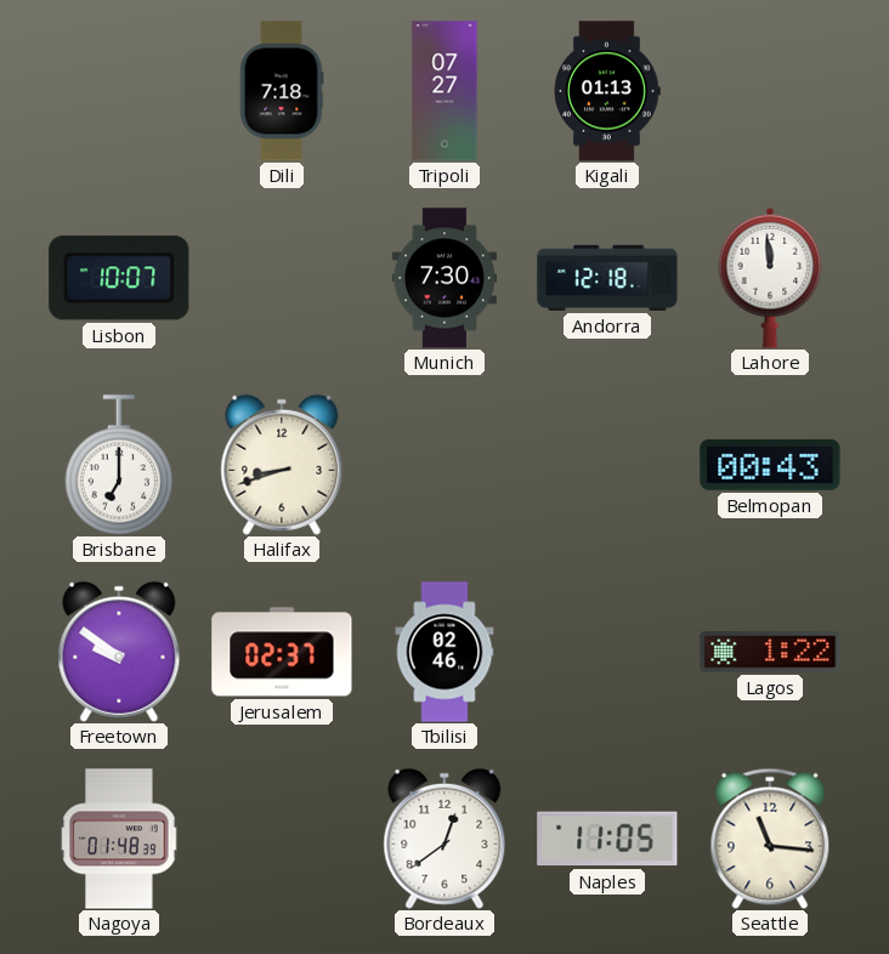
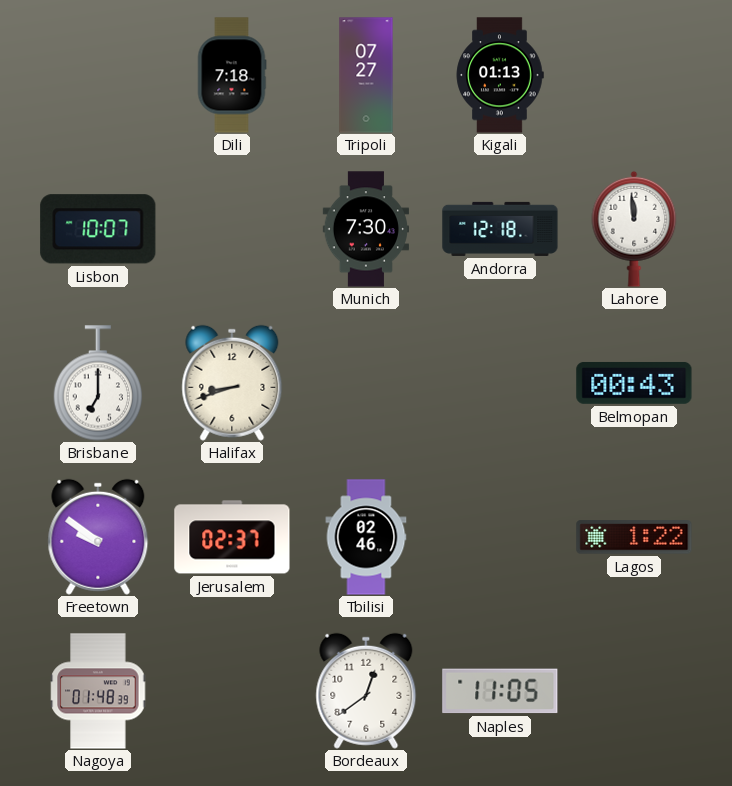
Seattle: 11:16 -> none
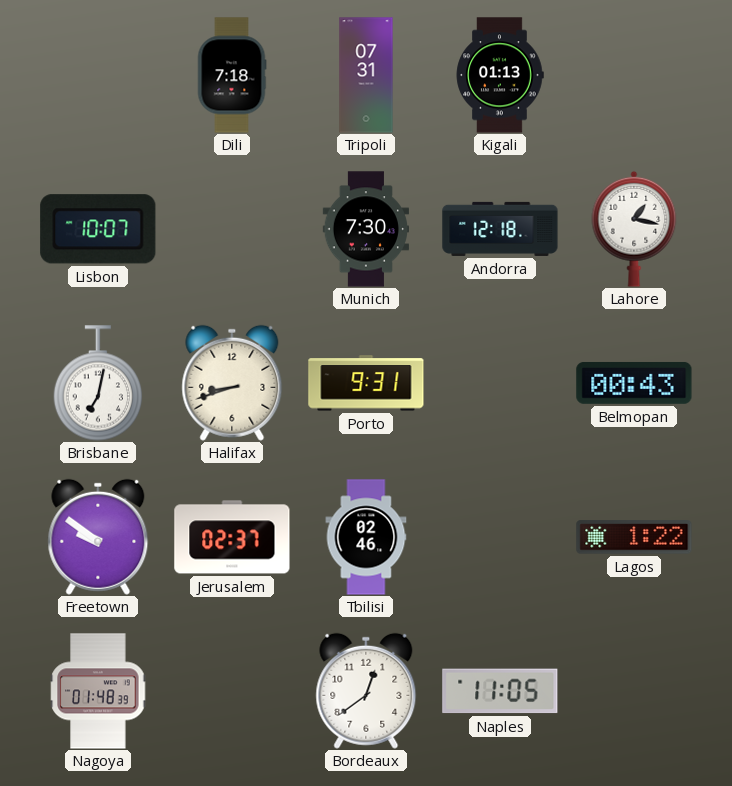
Tripoli: 07:27 -> 07:31
Lahore: 11:59 -> 1:17
Brisbane: 7:00 -> 7:02
Porto: none -> 9:31
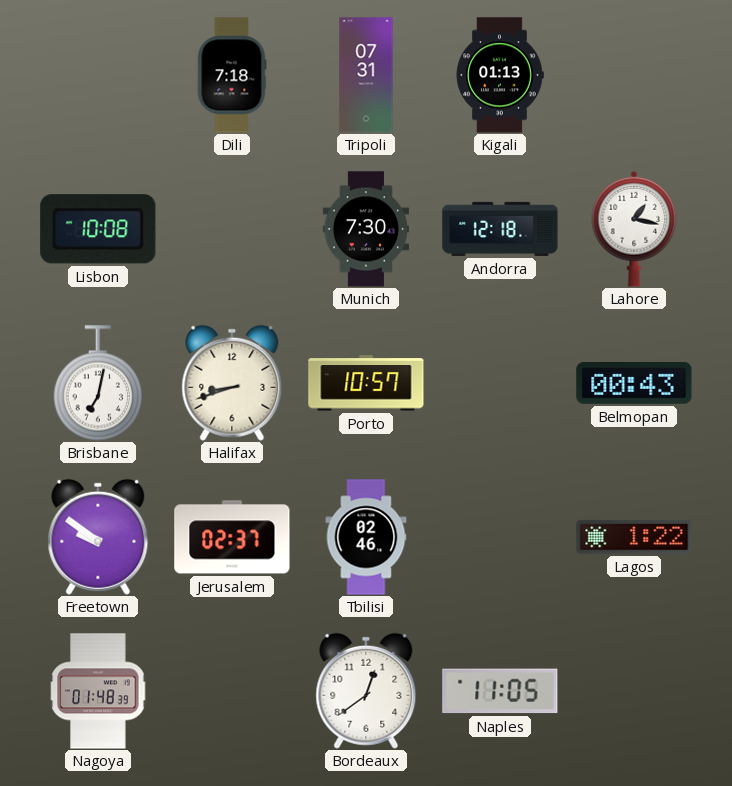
Lisbon: 10:07 -> 10:08
Porto: 9:31 -> 10:57
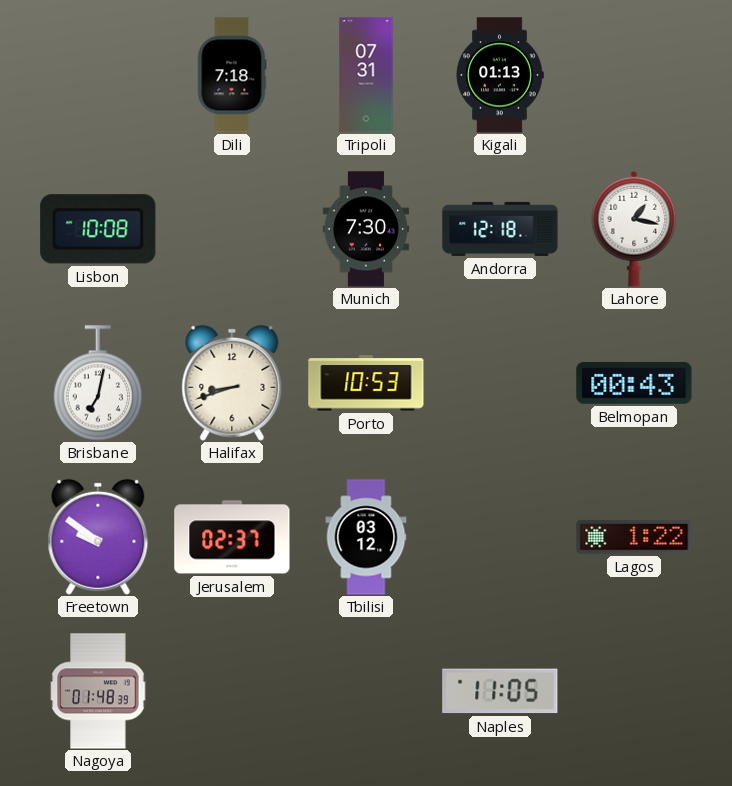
Porto: 10:57 -> 10:53
Tbilisi: 02:46 -> 03:12
Bordeaux: 12:39 -> none
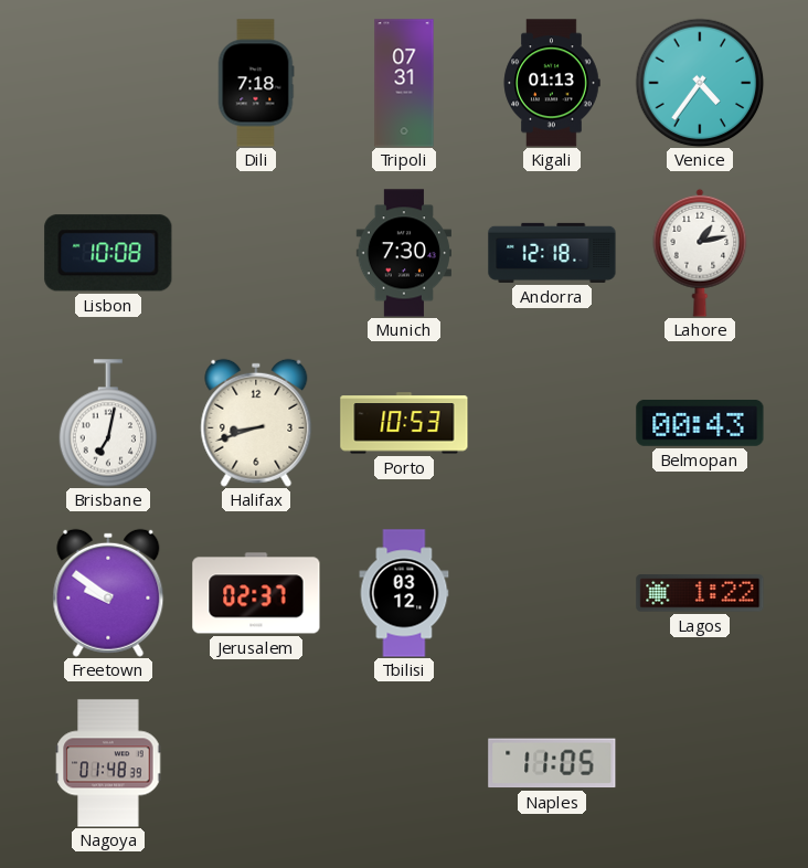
Venice: none -> 4:36
Lahore: 1:17 -> 1:13
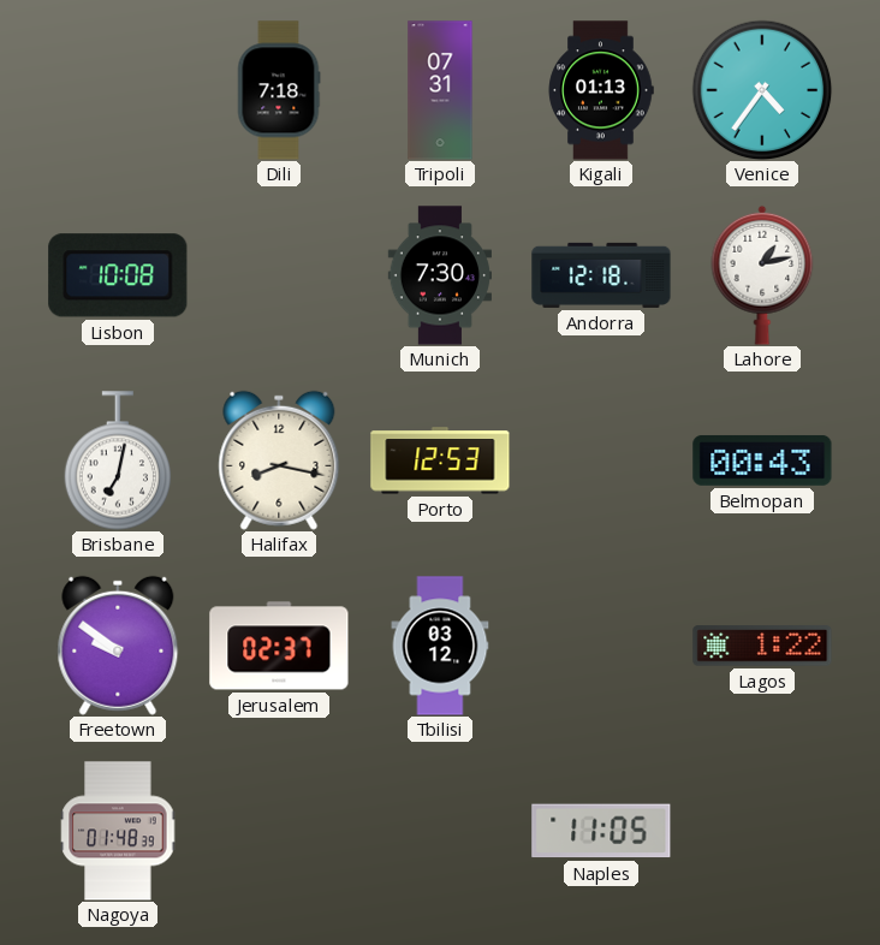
Halifax: 8:42 -> 8:17
Porto: 10:53 -> 12:53
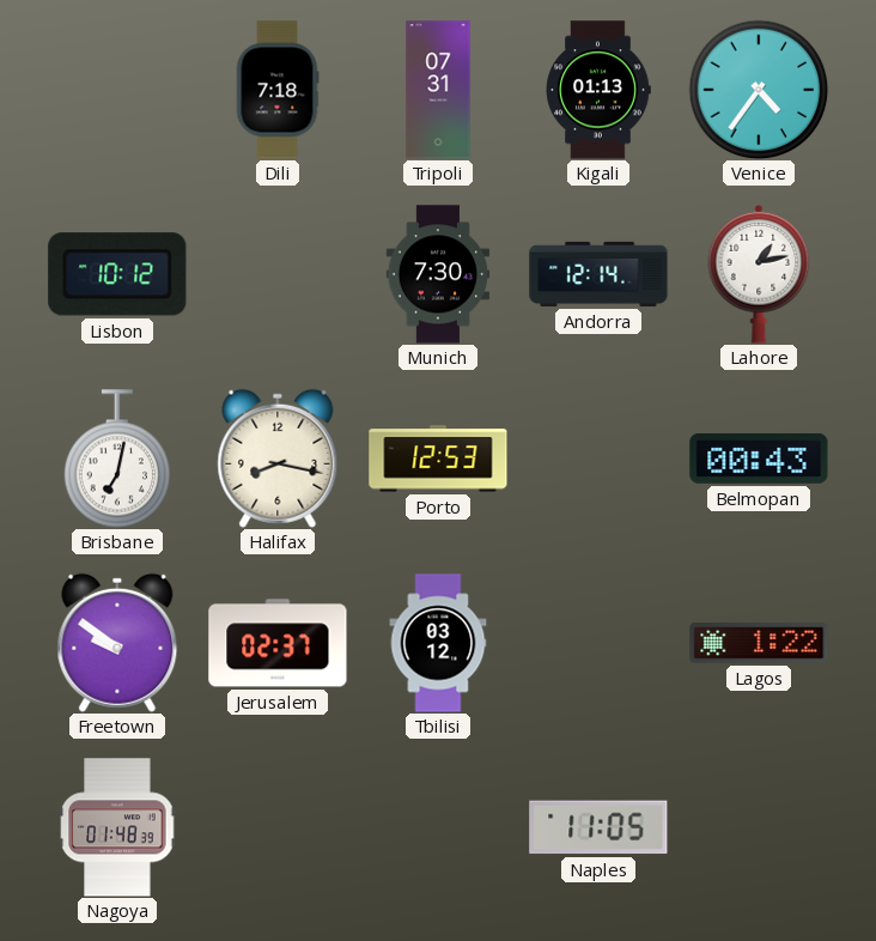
Lisbon: 10:08 -> 10:12
Andorra: 12:18 -> 12:14
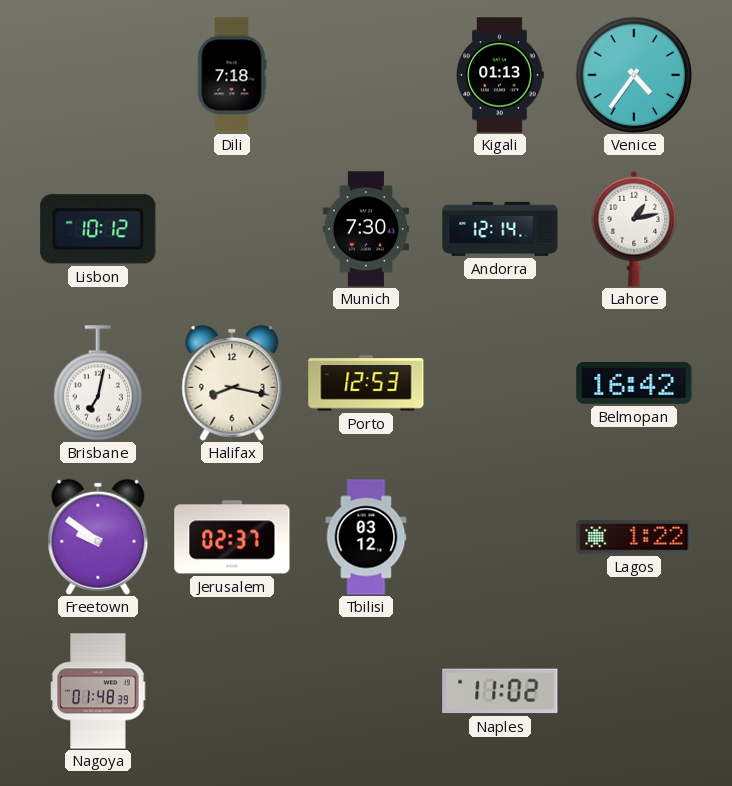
Tripoli: 07:31 -> none
Belmopan: 00:43 -> 16:42
Naples: 11:05 -> 11:02
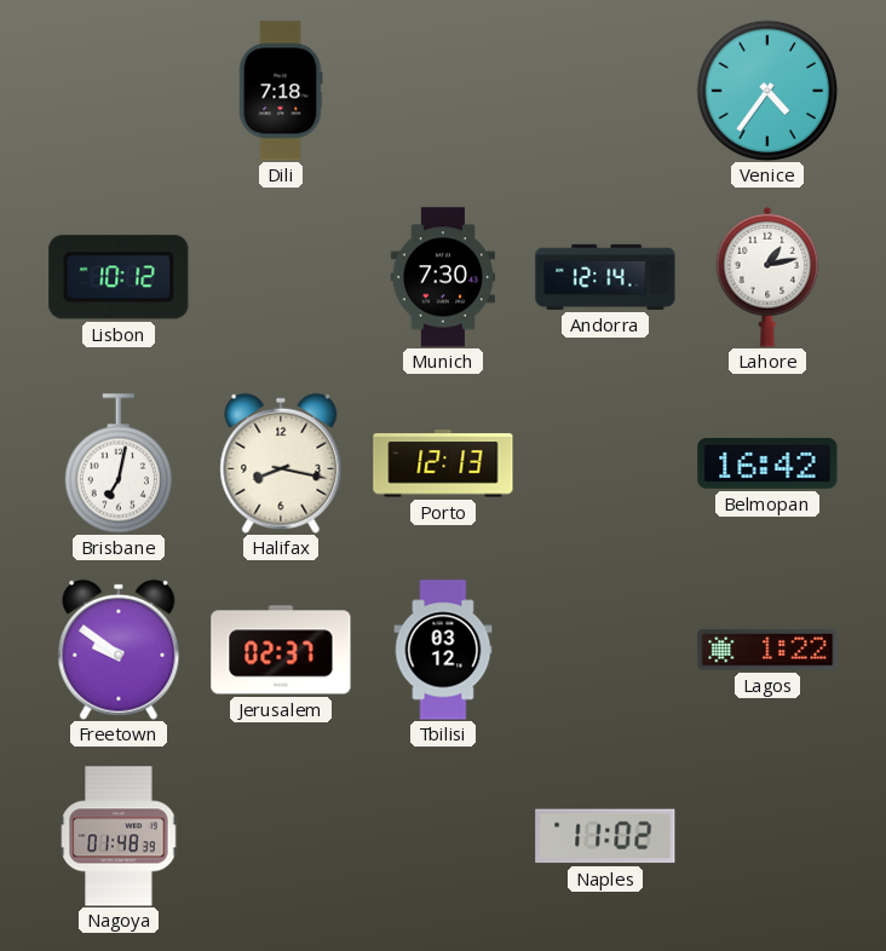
Kigali: 01:13 -> none
Porto: 12:53 -> 12:13
